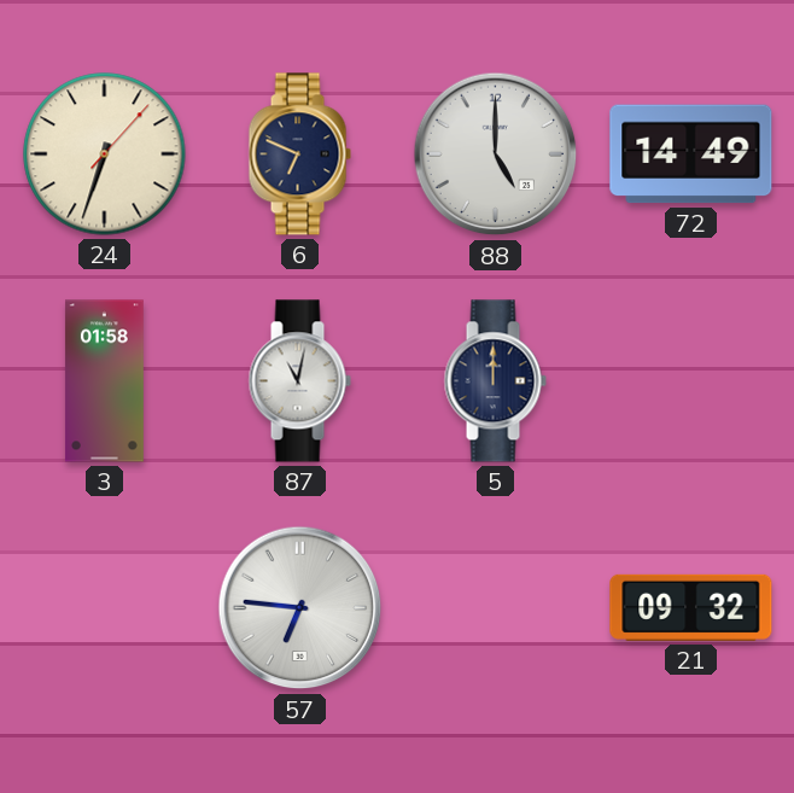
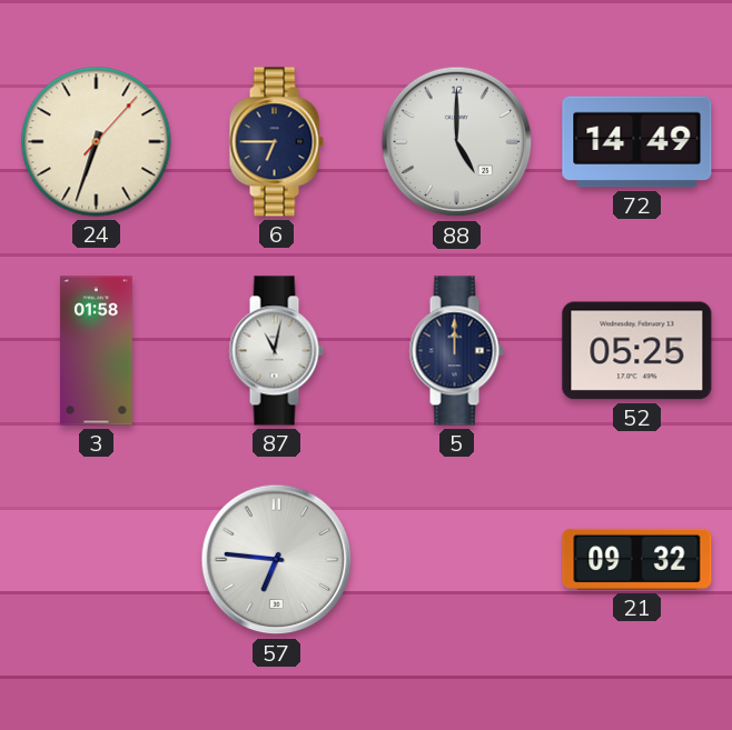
6: 6:49 -> 6:45
52: none -> 05:25
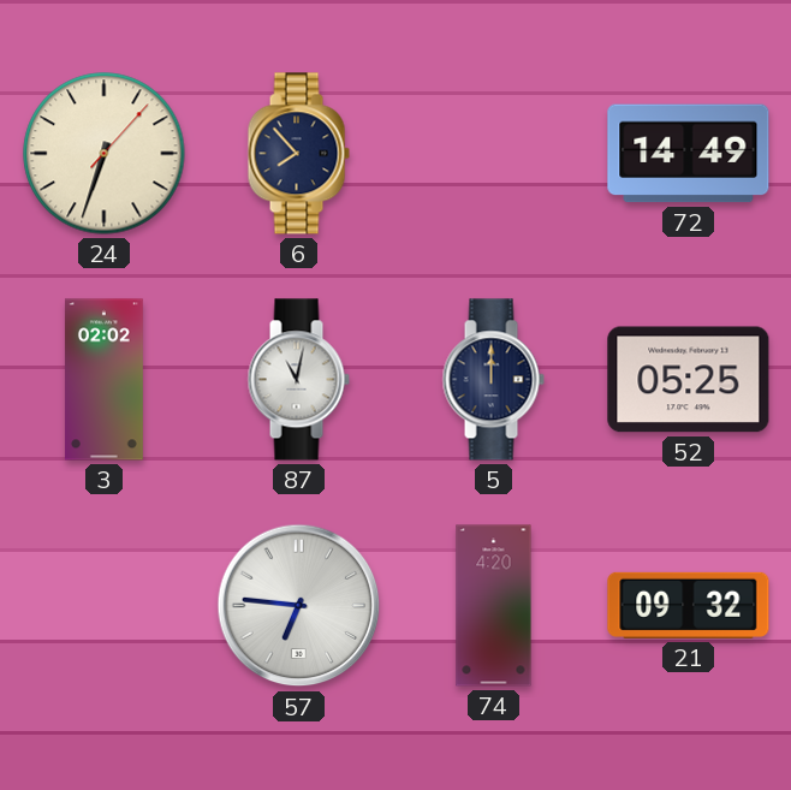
6: 6:45 -> 7:53
88: 5:00 -> none
3: 01:58 -> 02:02
74: none -> 4:20
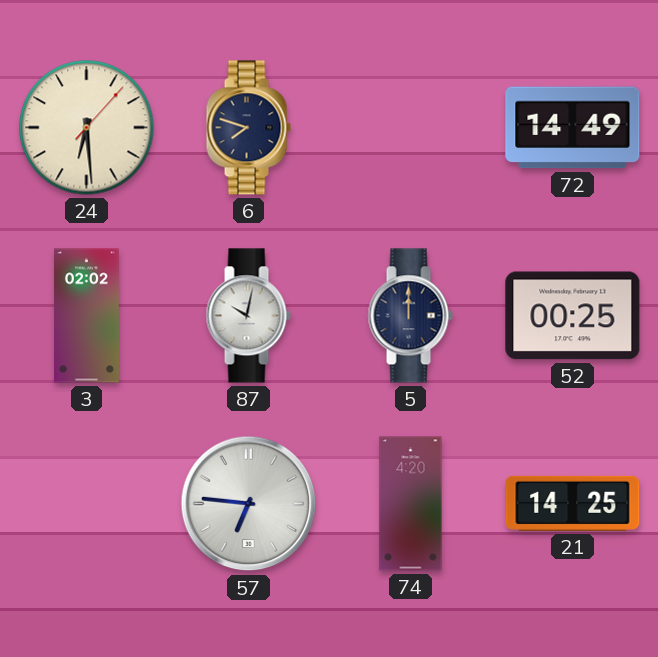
24: 6:33 -> 6:29
6: 7:53 -> 7:48
87: 11:02 -> 10:02
52: 05:25 -> 00:25
21: 09:32 -> 14:25
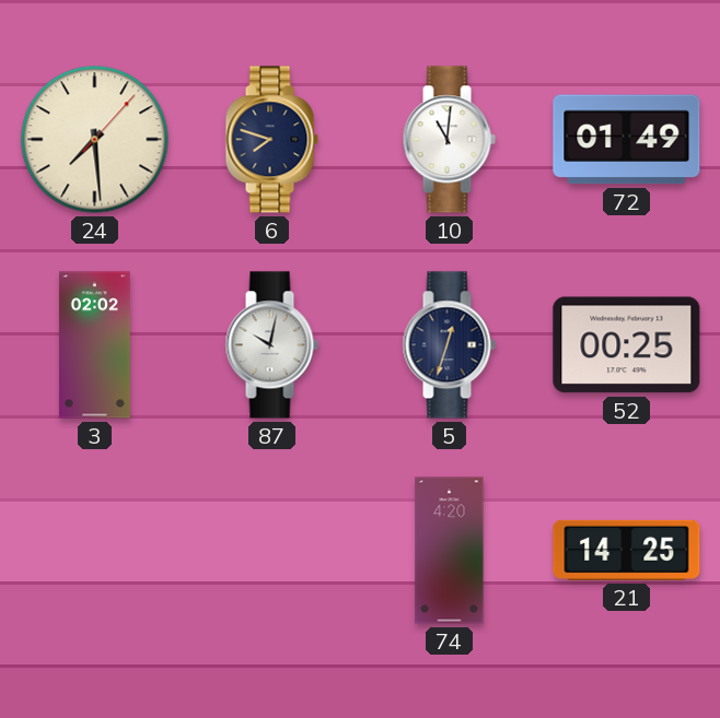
24: 6:29 -> 7:29
10: none -> 11:01
72: 14:49 -> 01:49
5: 12:00 -> 12:33
57: 6:46 -> none
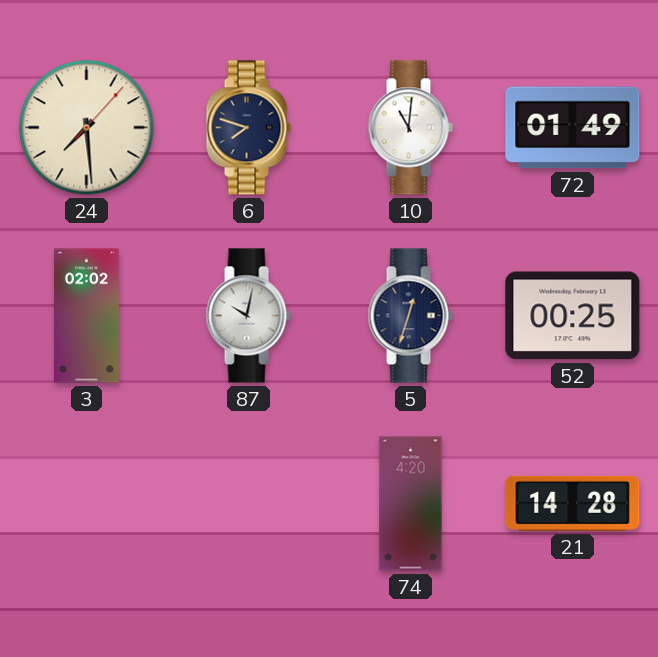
21: 14:25 -> 14:28
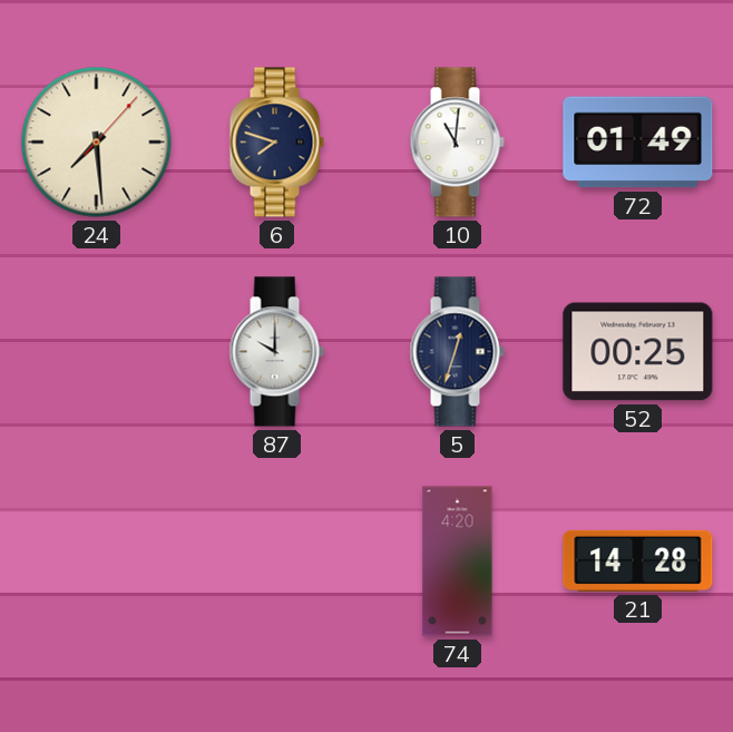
3: 02:02 -> none
87: 10:02 -> 10:00
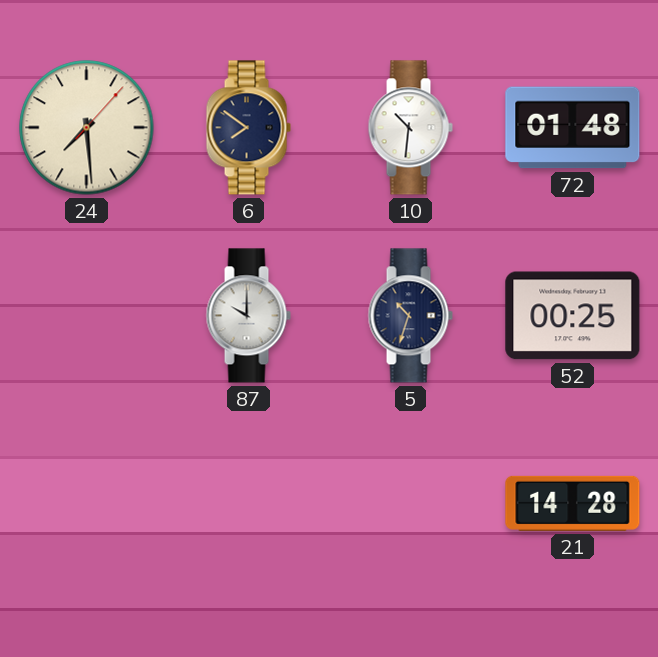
6: 7:48 -> 7:51
10: 11:01 -> 10:31
72: 01:49 -> 01:48
5: 12:33 -> 10:33
74: 4:20 -> none
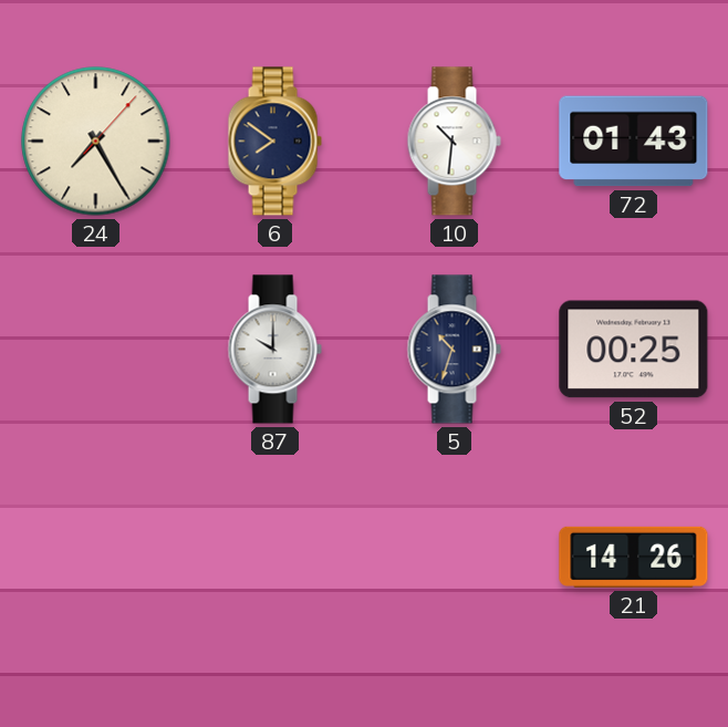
24: 7:29 -> 7:25
72: 01:48 -> 01:43
21: 14:28 -> 14:26
